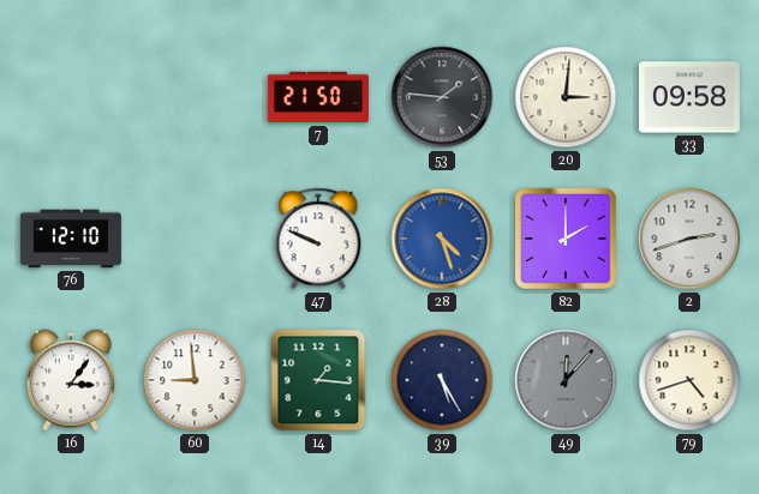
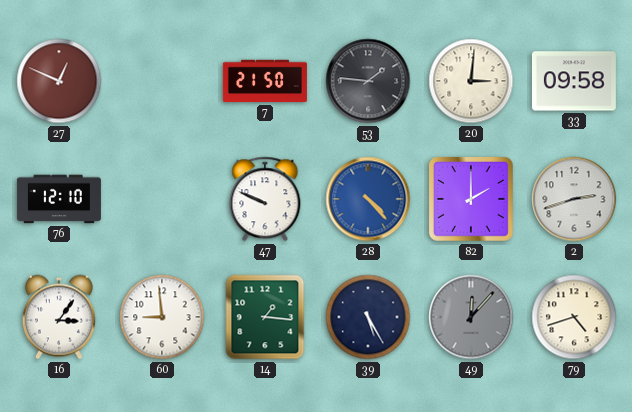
27: none -> 12:49
28: 4:27 -> 4:23
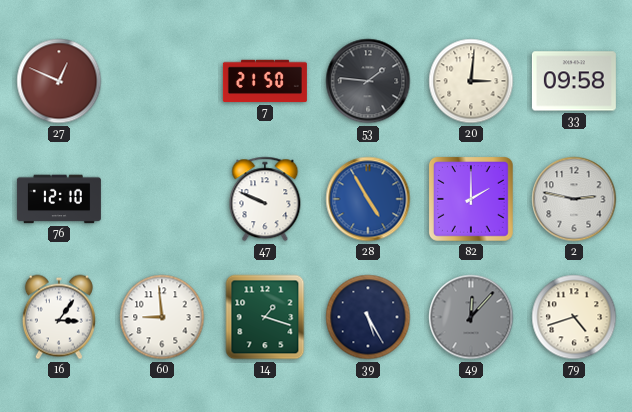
28: 4:23 -> 4:55
2: 2:42 -> 2:47
14: 1:16 -> 1:18
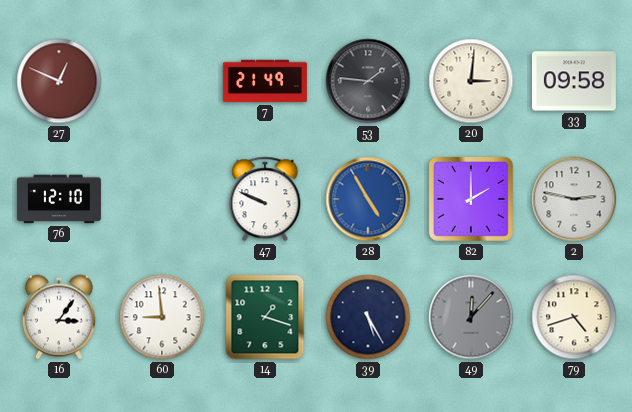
7: 21:50 -> 21:49
